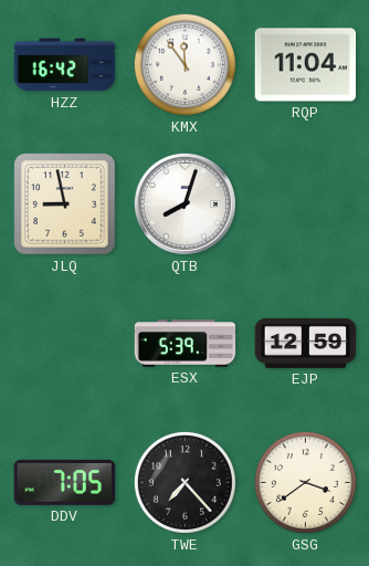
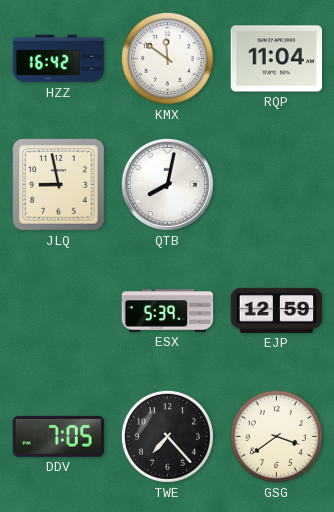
KMX: 11:54 -> 11:51
QTB: 8:03 -> 8:02
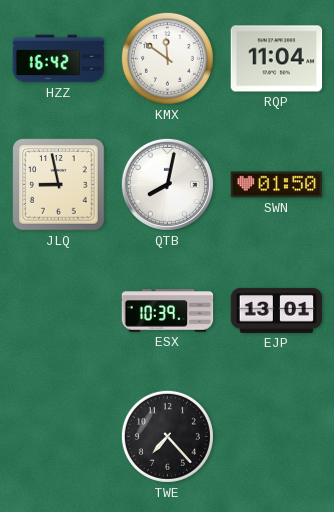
SWN: none -> 01:50
ESX: 5:39 -> 10:39
EJP: 12:59 -> 13:01
DDV: 7:05 -> none
GSG: 3:39 -> none
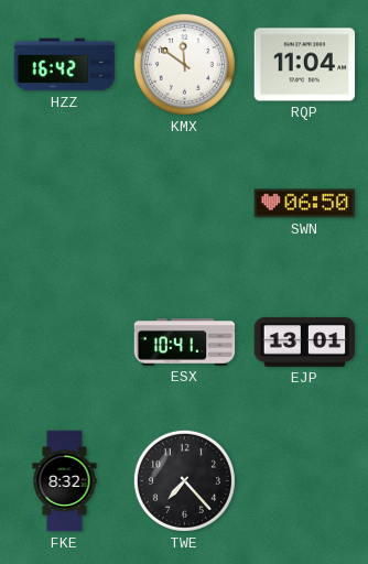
JLQ: 8:58 -> none
QTB: 8:02 -> none
SWN: 01:50 -> 06:50
ESX: 10:39 -> 10:41
FKE: none -> 8:32
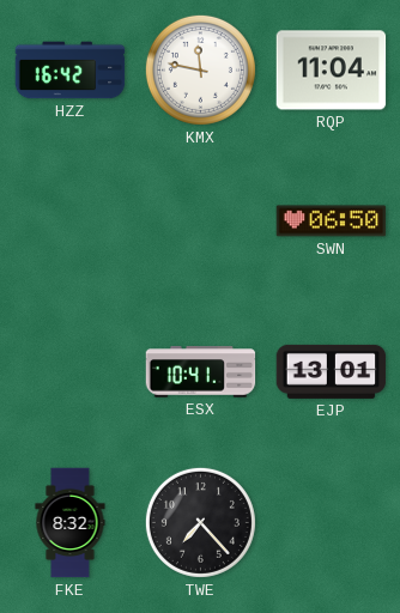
KMX: 11:51 -> 11:47
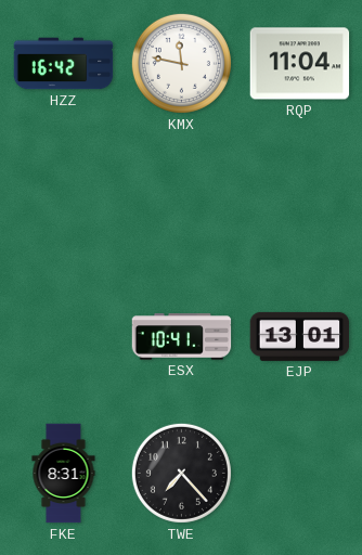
SWN: 06:50 -> none
FKE: 8:32 -> 8:31
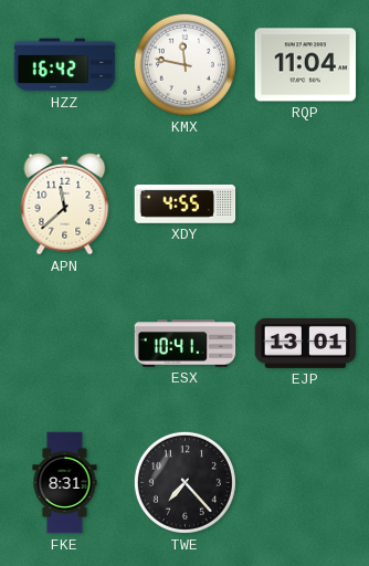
APN: none -> 11:38
XDY: none -> 4:55
